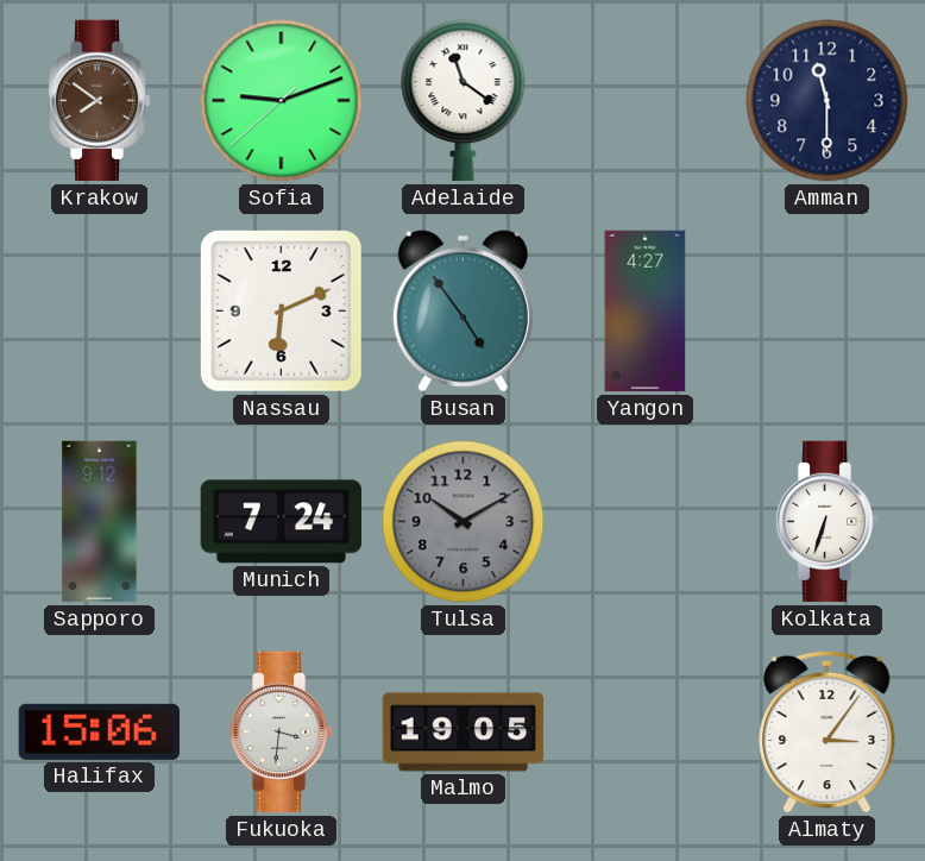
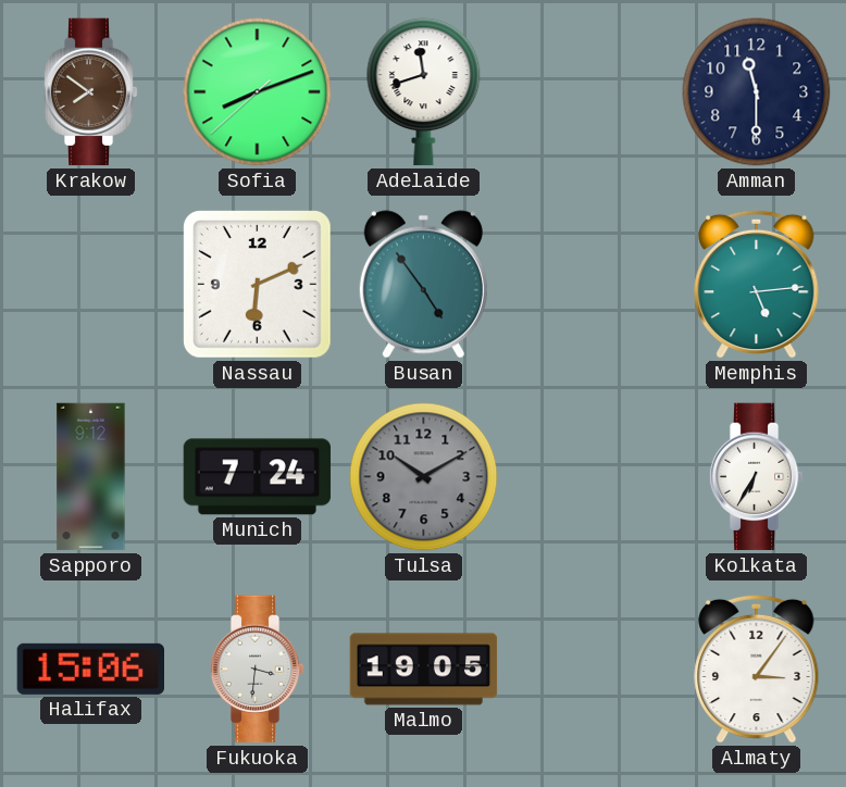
Sofia: 9:11 -> 8:11
Adelaide: 11:21 -> 11:42
Yangon: 4:27 -> none
Memphis: none -> 5:14
Kolkata: 6:33 -> 6:35
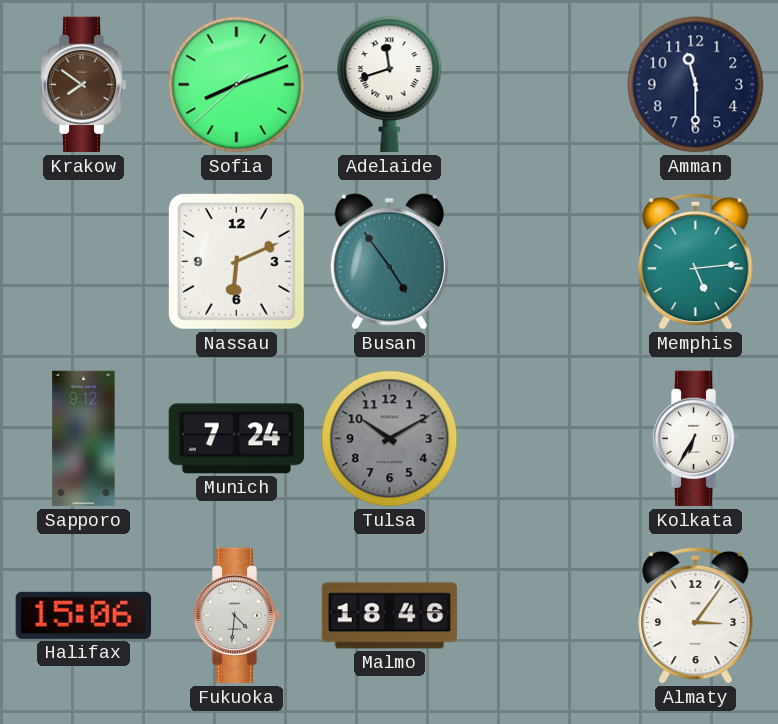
Fukuoka: 3:31 -> 4:31
Malmo: 19:05 -> 18:46
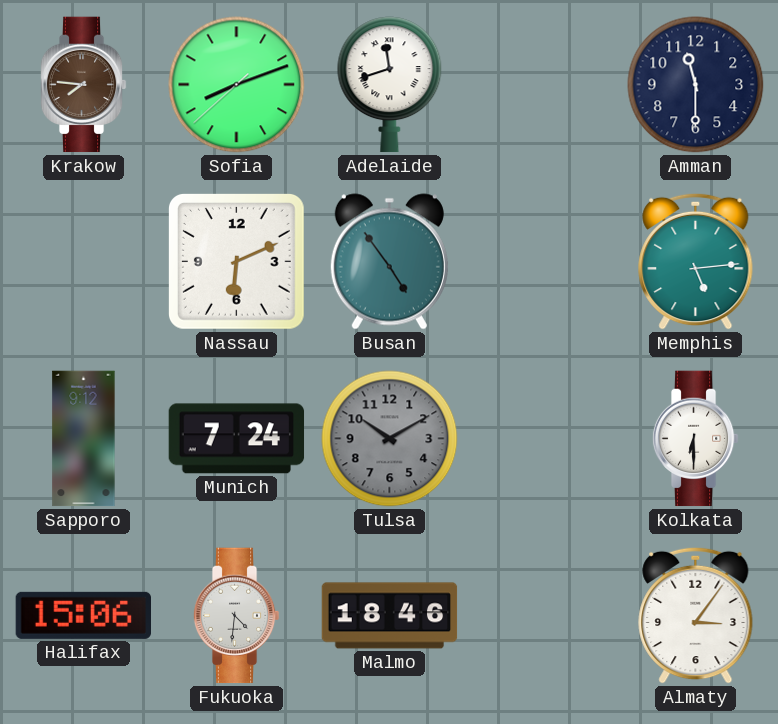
Krakow: 7:51 -> 7:46
Kolkata: 6:35 -> 6:30
